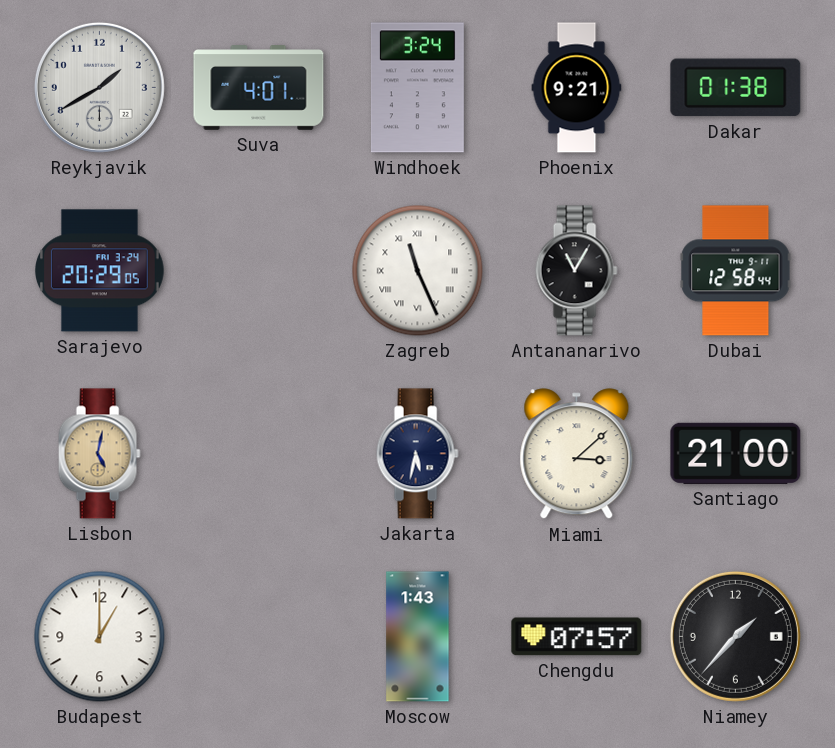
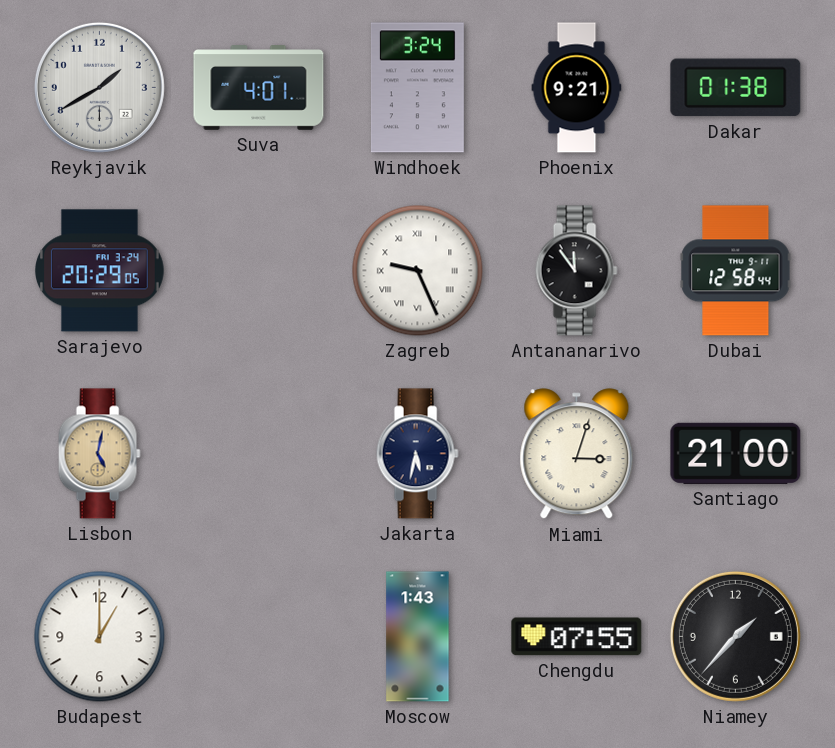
Zagreb: 11:26 -> 9:26
Antananarivo: 11:05 -> 11:54
Miami: 3:08 -> 3:03
Chengdu: 07:57 -> 07:55
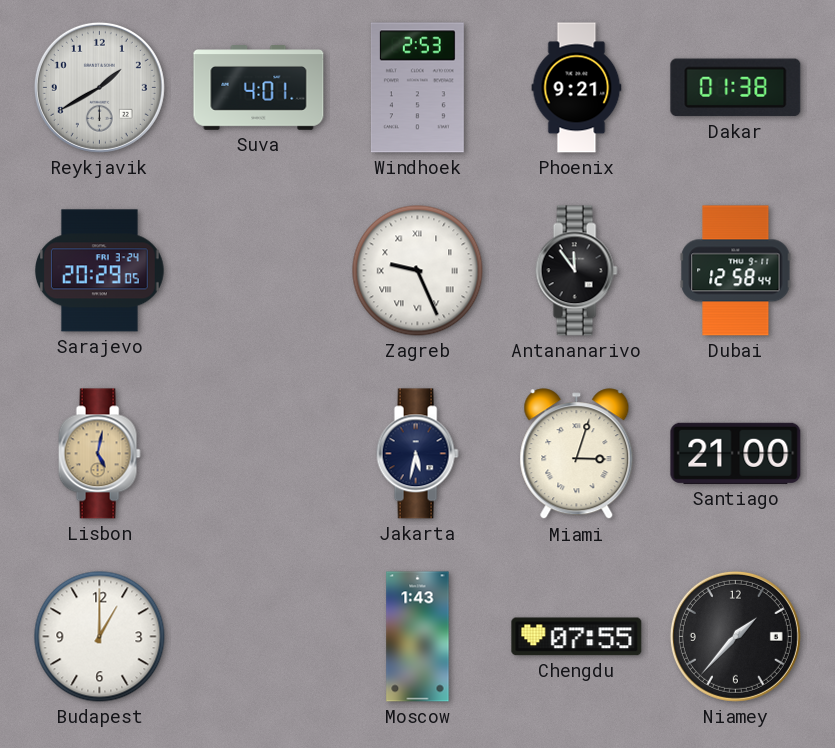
Windhoek: 3:24 -> 2:53
